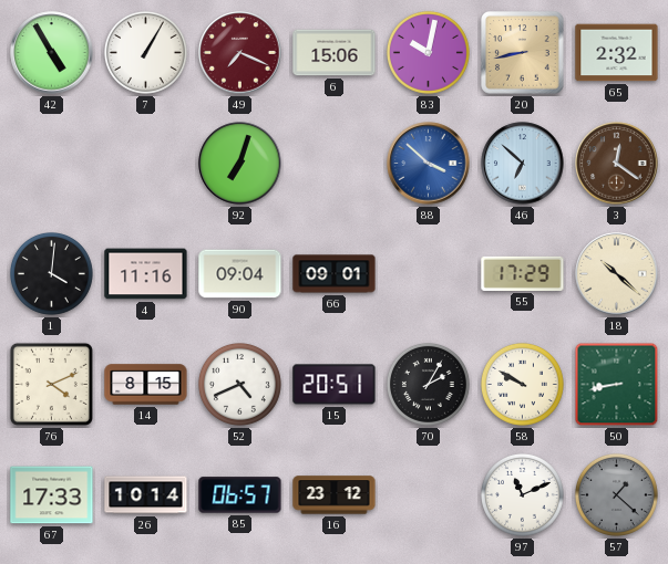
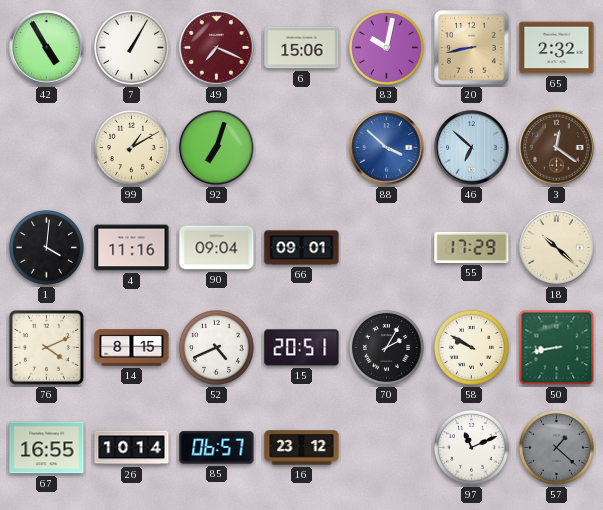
99: none -> 1:10
67: 17:33 -> 16:55
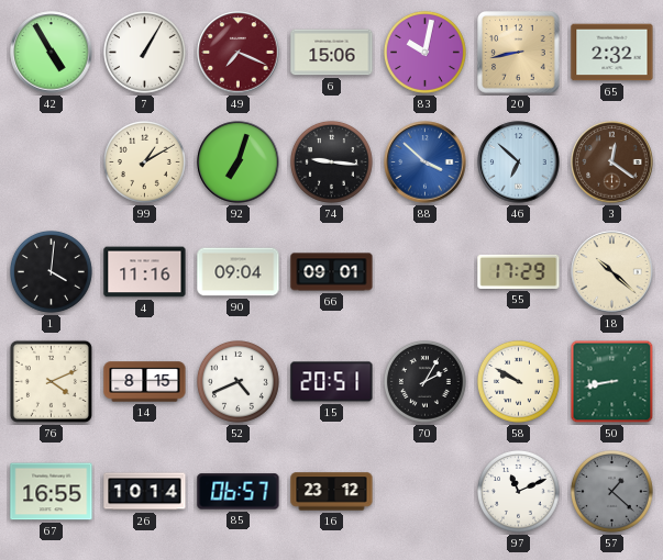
74: none -> 9:16
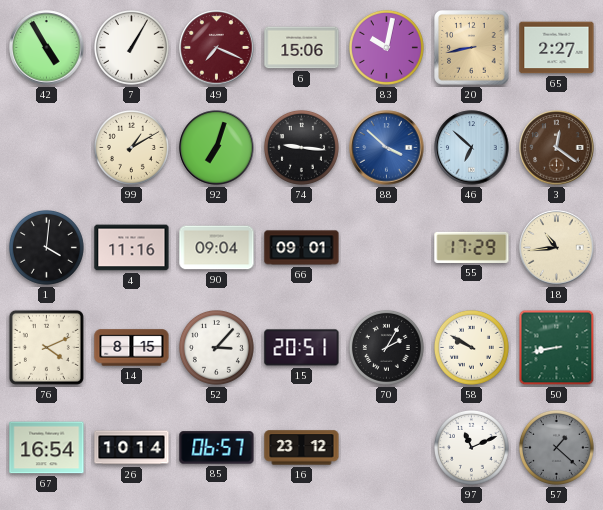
65: 2:32 -> 2:27
18: 10:22 -> 10:44
52: 4:41 -> 3:07
67: 16:55 -> 16:54
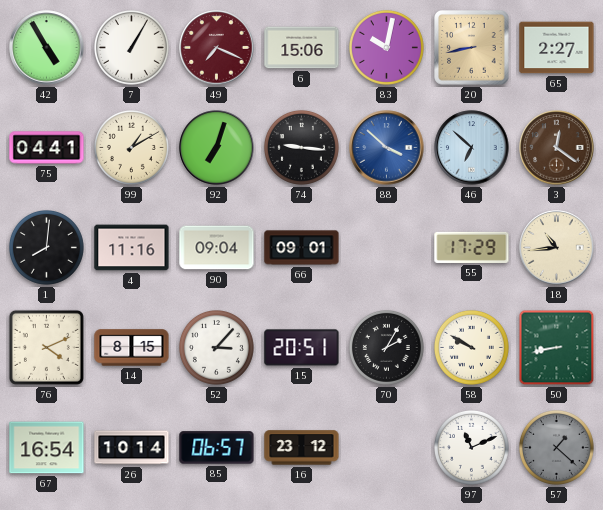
75: none -> 04:41
1: 4:01 -> 8:01
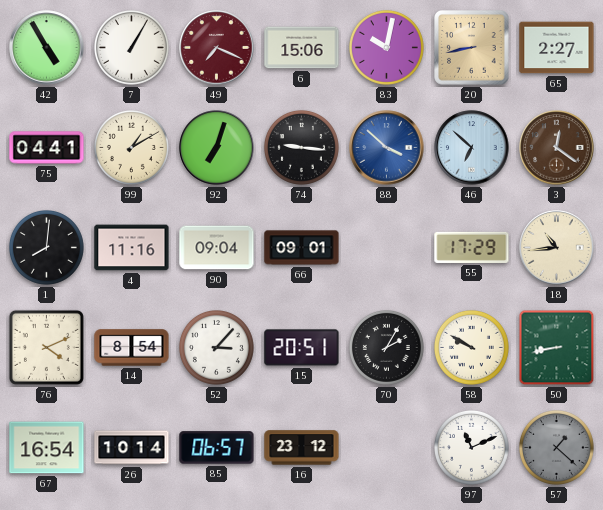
14: 8:15 -> 8:54
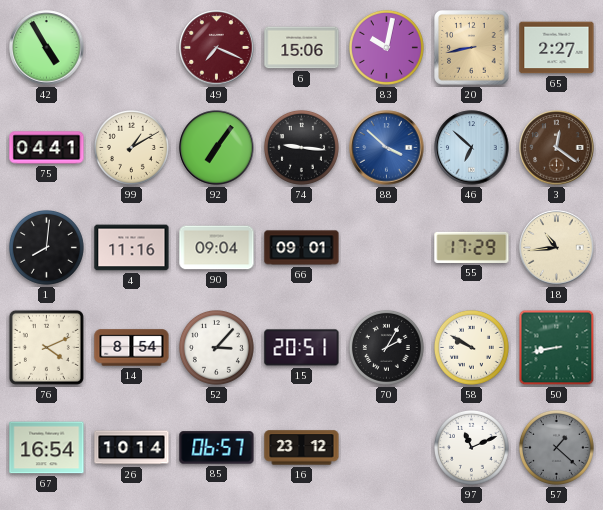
7: 1:05 -> none
92: 7:03 -> 7:06
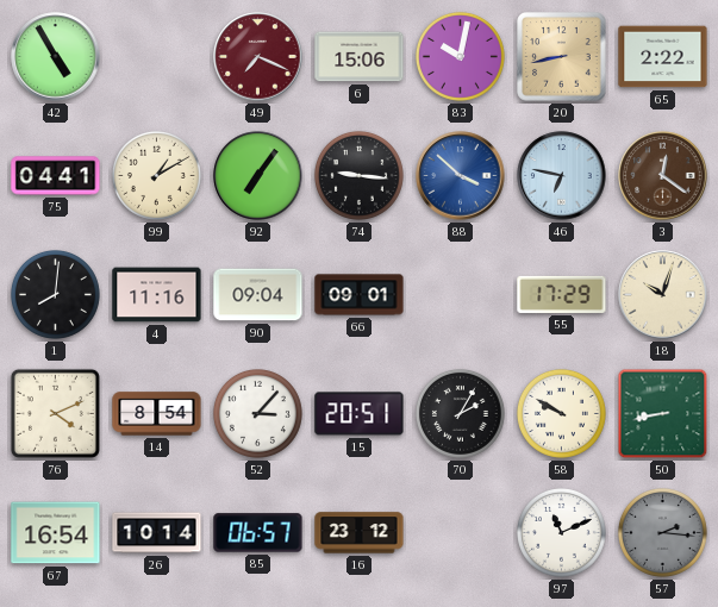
65: 2:27 -> 2:22
46: 6:52 -> 6:47
18: 10:44 -> 10:03
57: 1:22 -> 2:16
